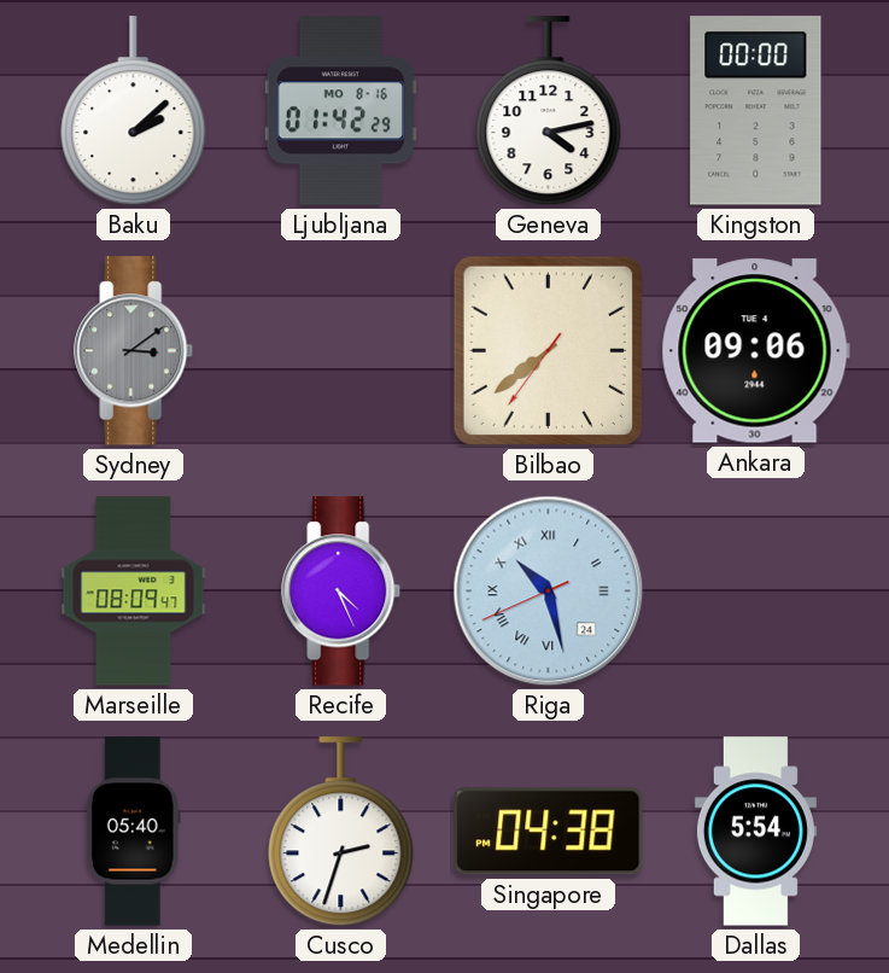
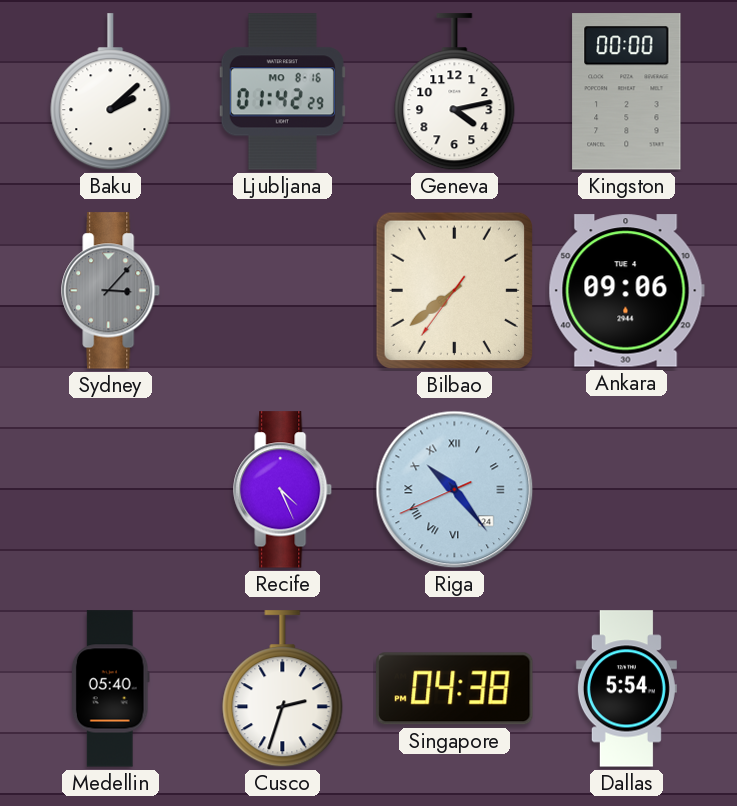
Sydney: 3:09 -> 3:07
Marseille: 08:09 -> none
Riga: 10:27 -> 10:23
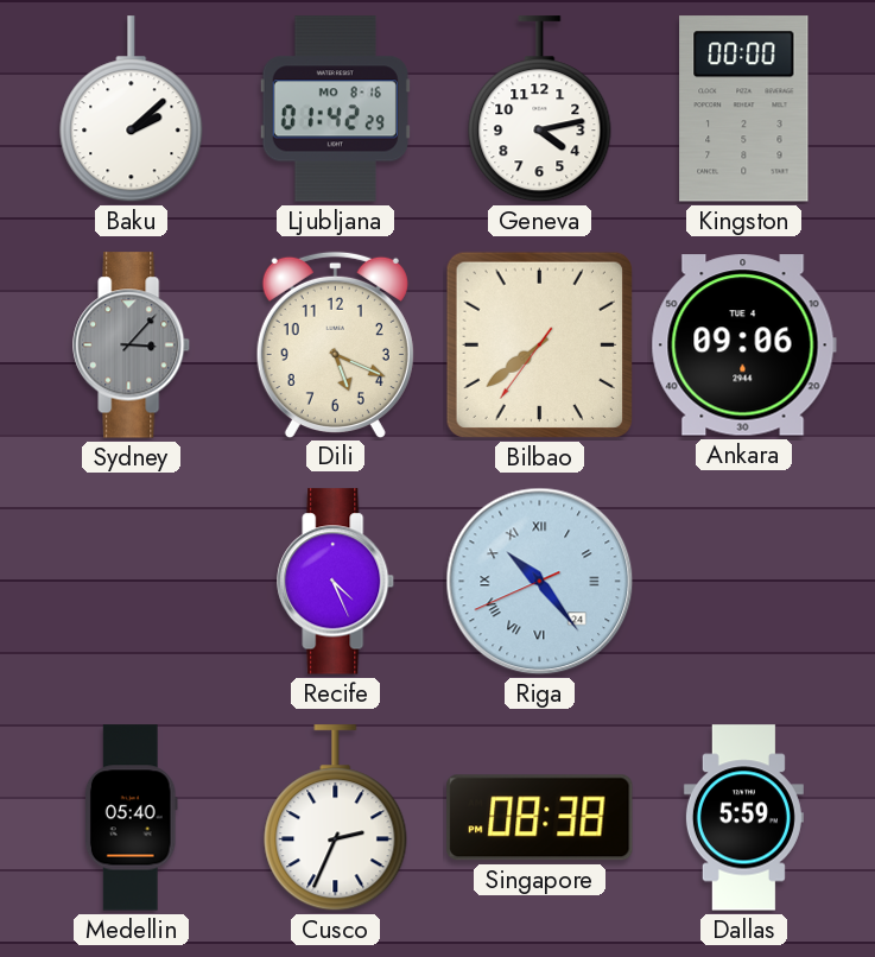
Dili: none -> 5:19
Cusco: 2:33 -> 2:34
Singapore: 04:38 -> 08:38
Dallas: 5:54 -> 5:59
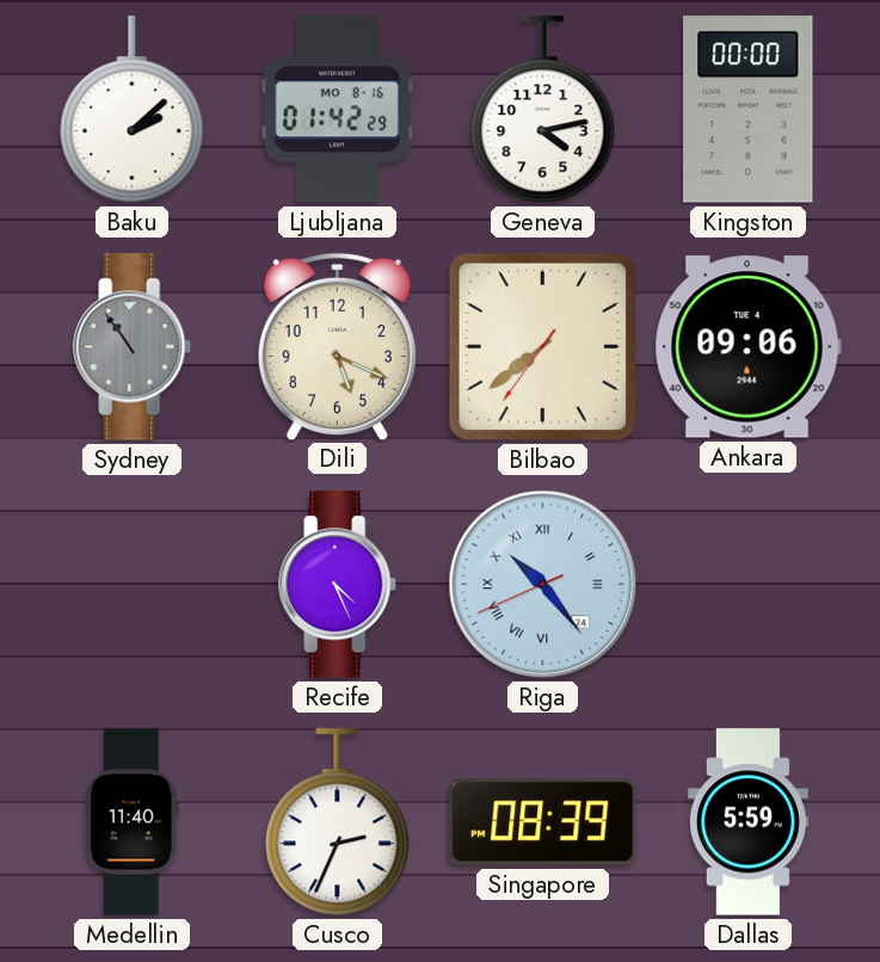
Sydney: 3:07 -> 10:54
Medellin: 05:40 -> 11:40
Singapore: 08:38 -> 08:39
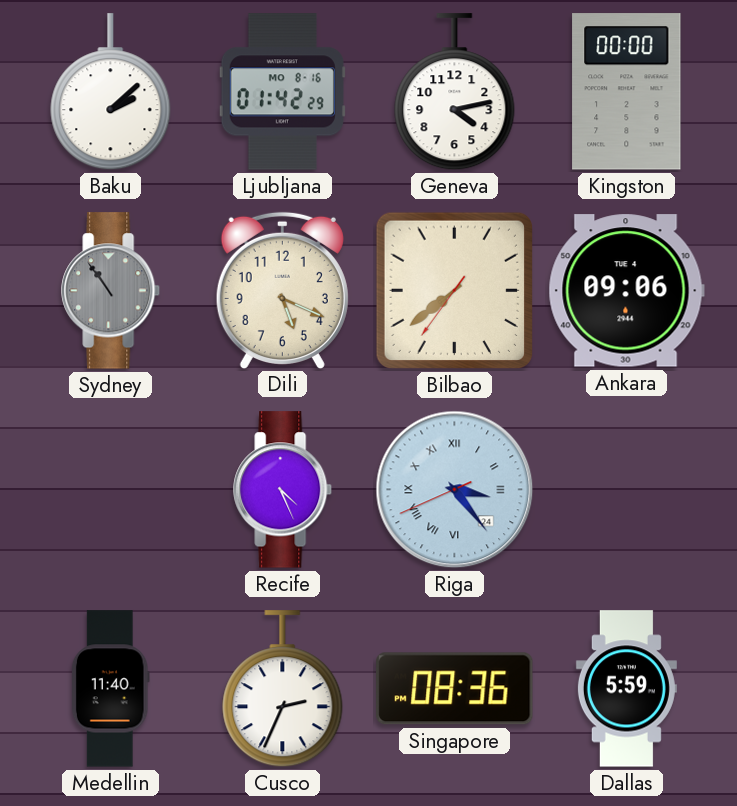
Riga: 10:23 -> 3:23
Singapore: 08:39 -> 08:36
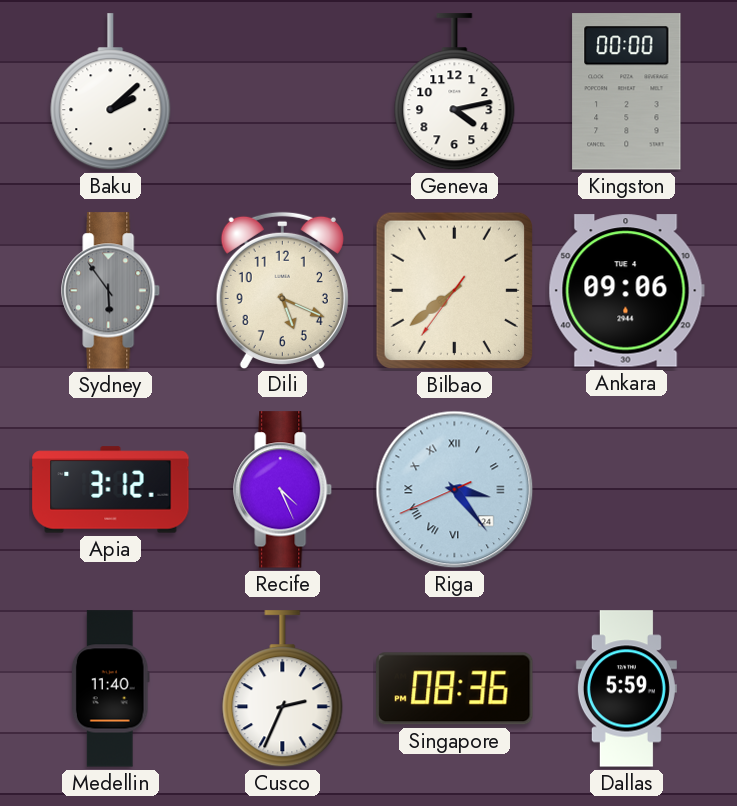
Ljubljana: 01:42 -> none
Sydney: 10:54 -> 5:54
Apia: none -> 3:12
